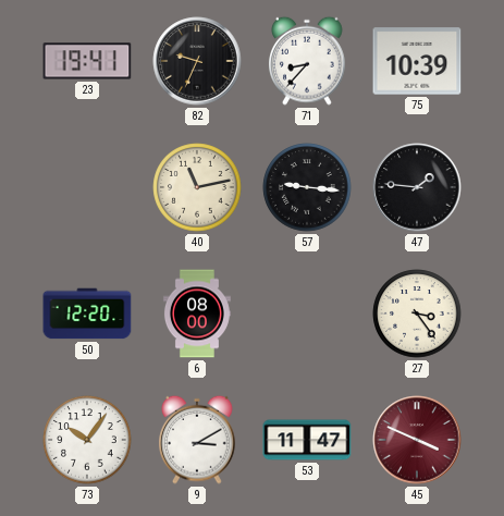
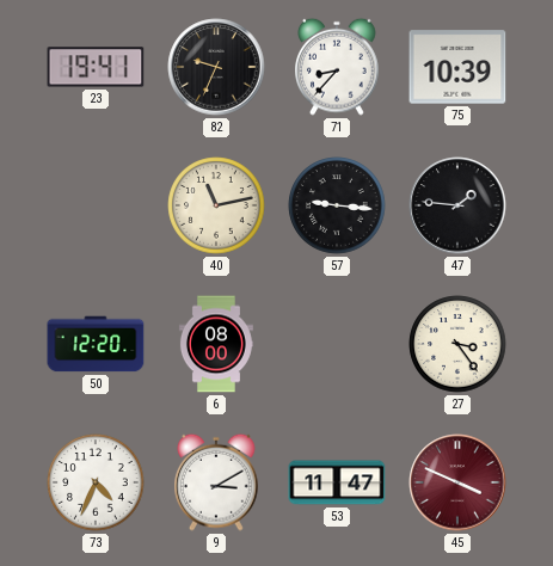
73: 10:06 -> 4:34
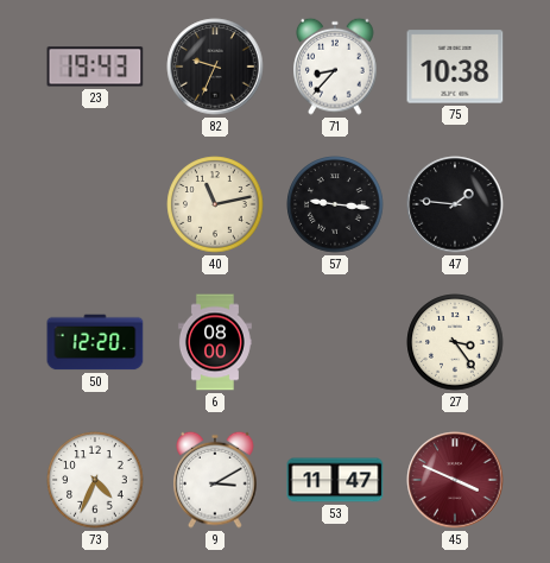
23: 19:41 -> 19:43
75: 10:39 -> 10:38
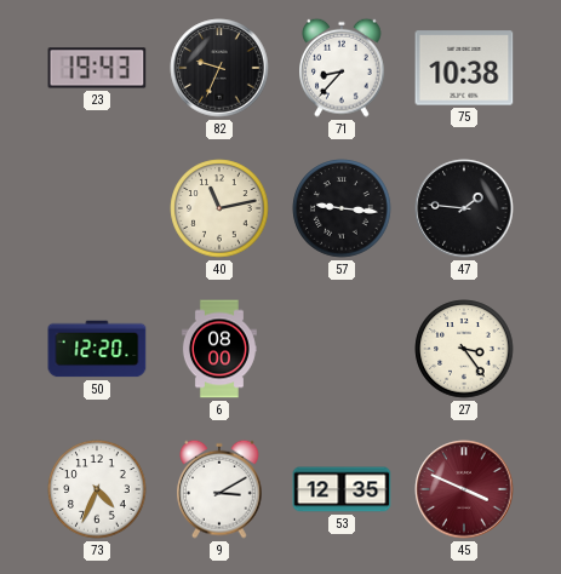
53: 11:47 -> 12:35
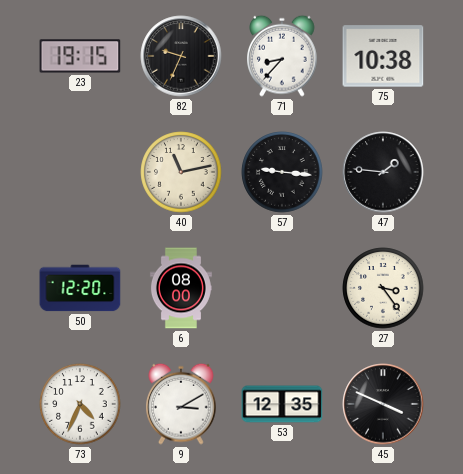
23: 19:43 -> 19:15
45 dial: burgundy -> black
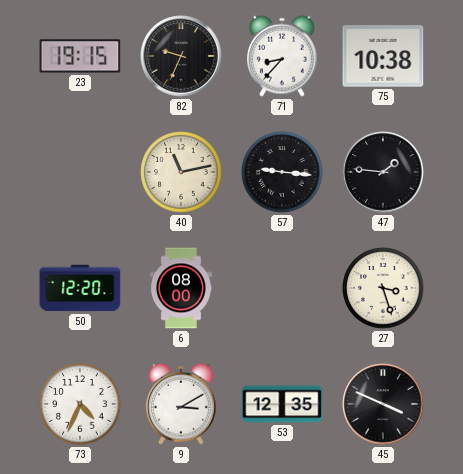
27: 3:24 -> 3:27
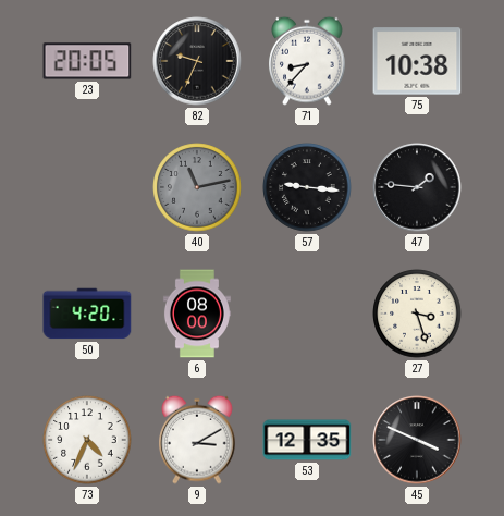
23: 19:15 -> 20:05
40 dial: cream -> grey
50: 12:20 -> 4:20
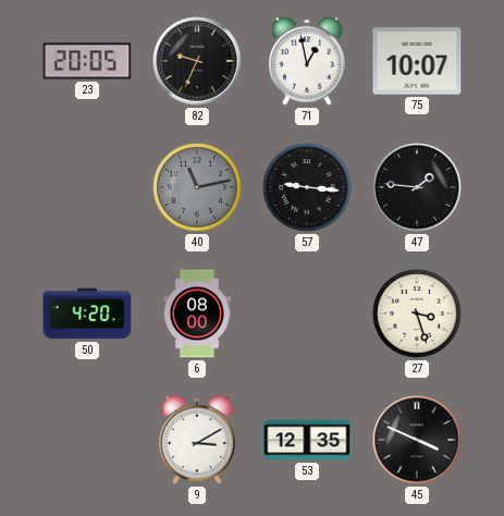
71: 8:37 -> 12:58
75: 10:38 -> 10:07
73: 4:34 -> none
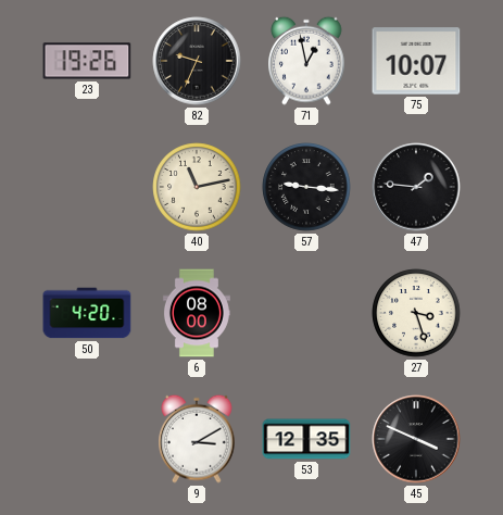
23: 20:05 -> 19:26
40 dial: grey -> cream
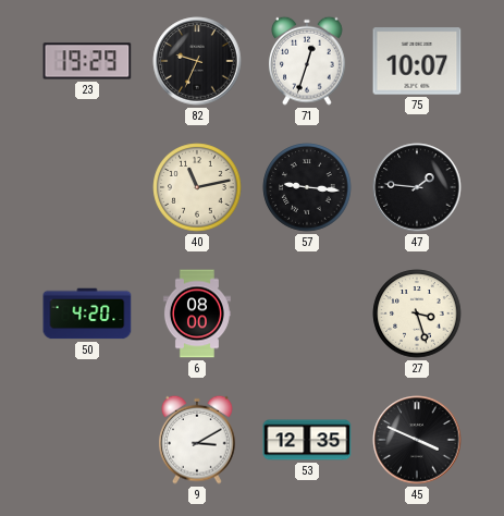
23: 19:26 -> 19:29
71: 12:58 -> 12:33
